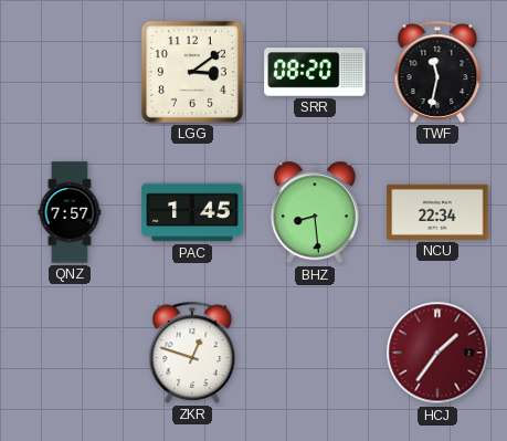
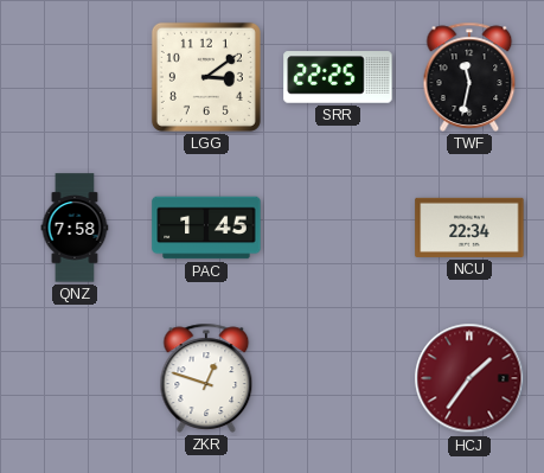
SRR: 08:20 -> 22:25
QNZ: 7:57 -> 7:58
BHZ: 8:29 -> none
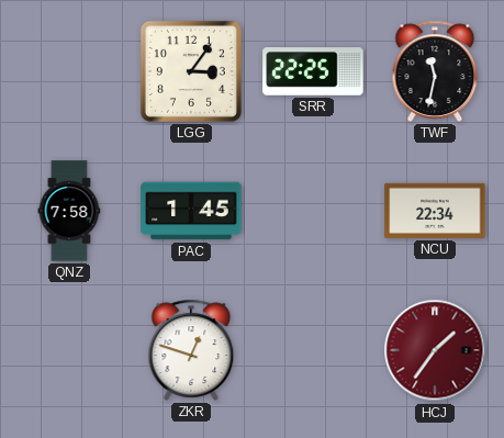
LGG: 3:09 -> 3:06
